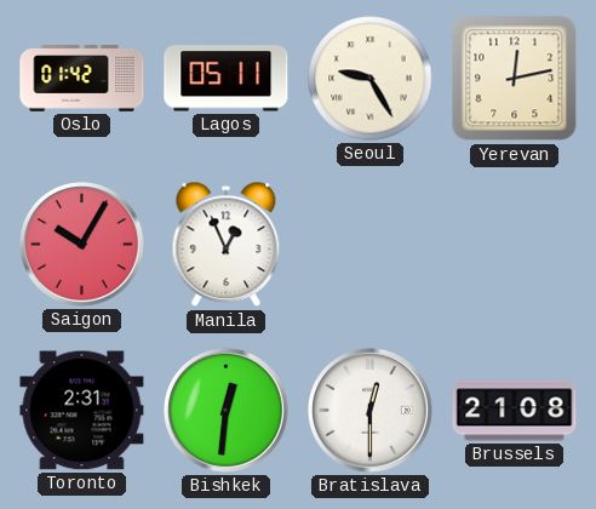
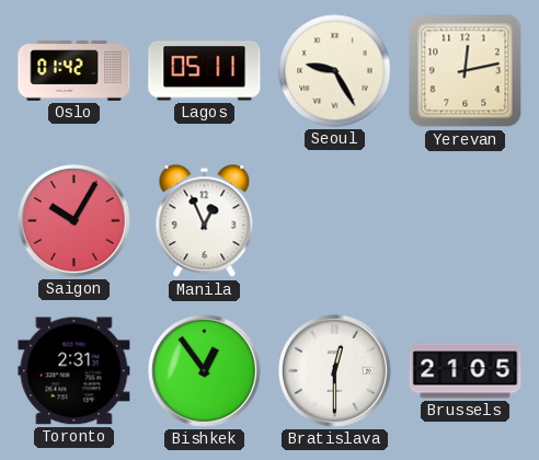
Bishkek: 12:31 -> 12:54
Brussels: 21:08 -> 21:05
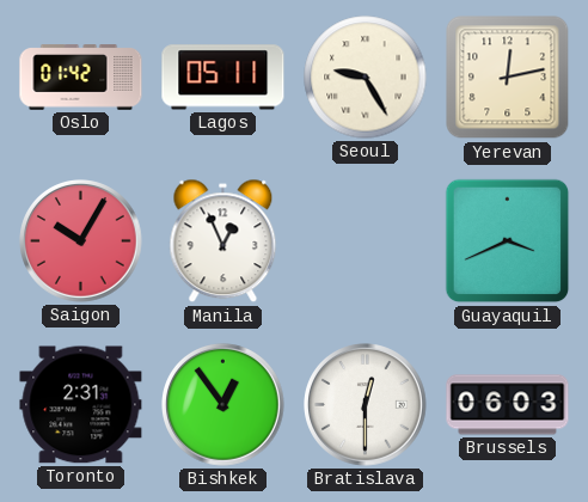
Guayaquil: none -> 3:41
Brussels: 21:05 -> 06:03
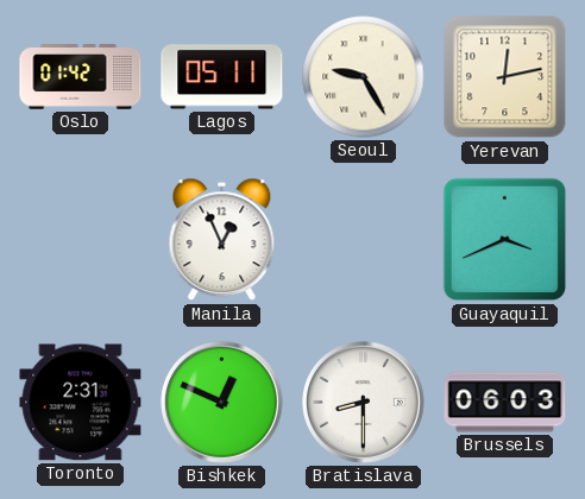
Saigon: 10:05 -> none
Bishkek: 12:54 -> 12:49
Bratislava: 12:30 -> 8:30
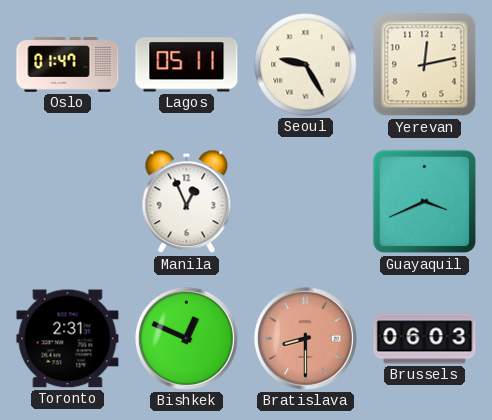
Oslo: 01:42 -> 01:47
Bratislava dial: white -> salmon
